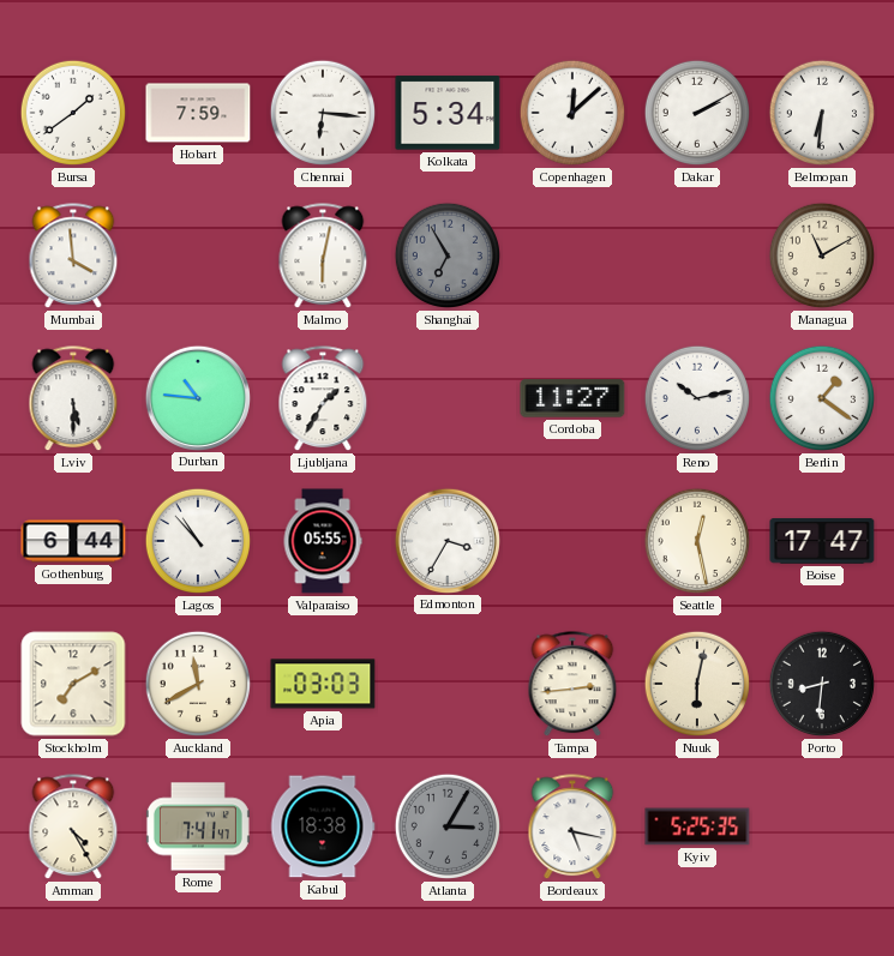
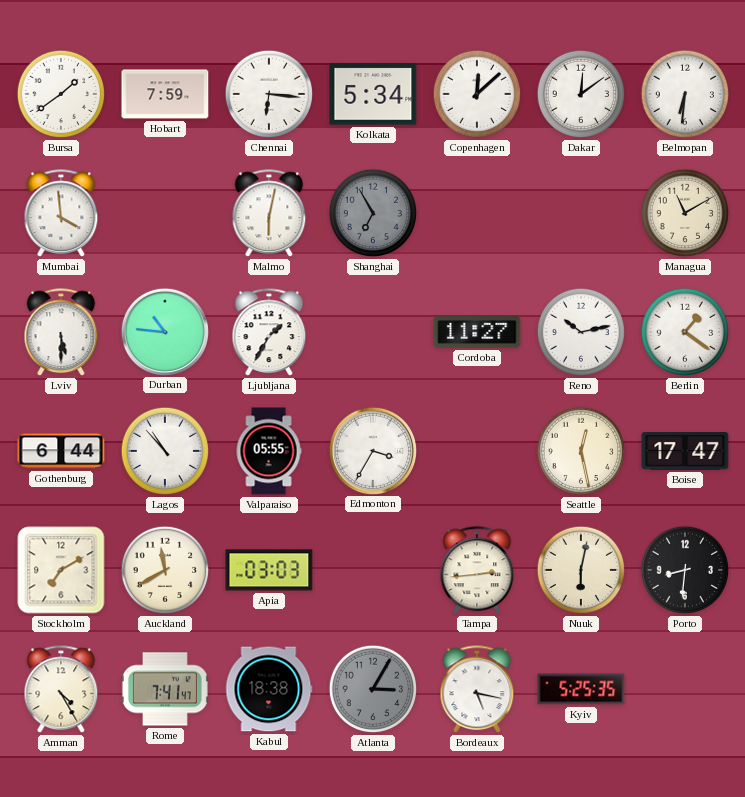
Dakar: 2:10 -> 12:09
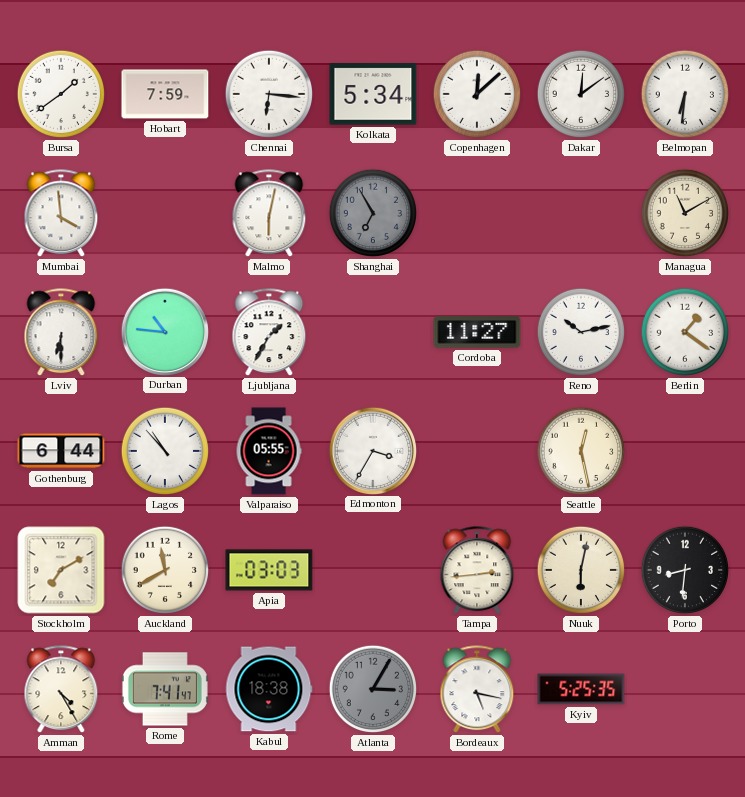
Lviv: 5:30 -> 6:30
Boise: 17:47 -> none
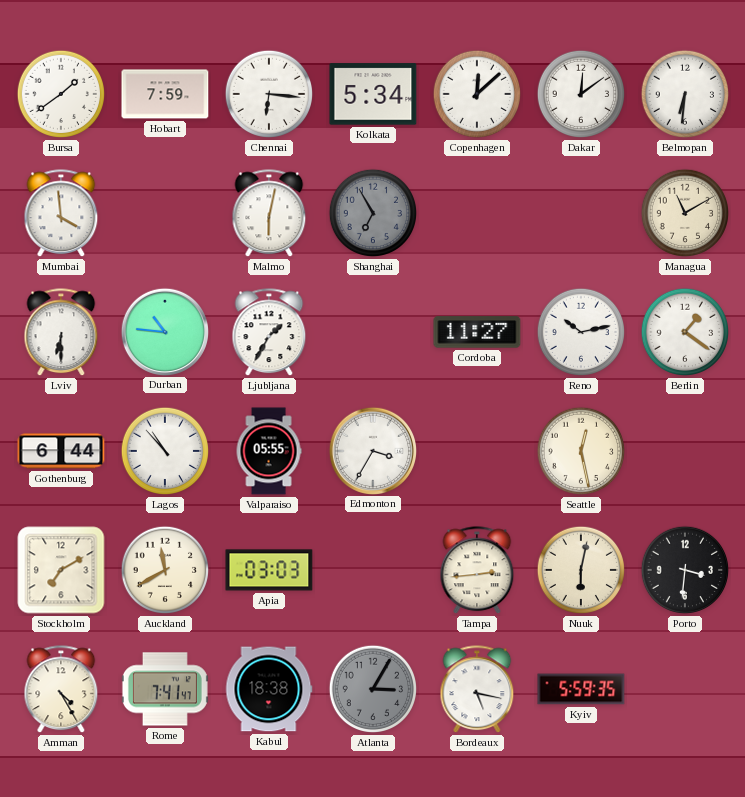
Porto: 8:31 -> 3:31
Kyiv: 5:25 -> 5:59
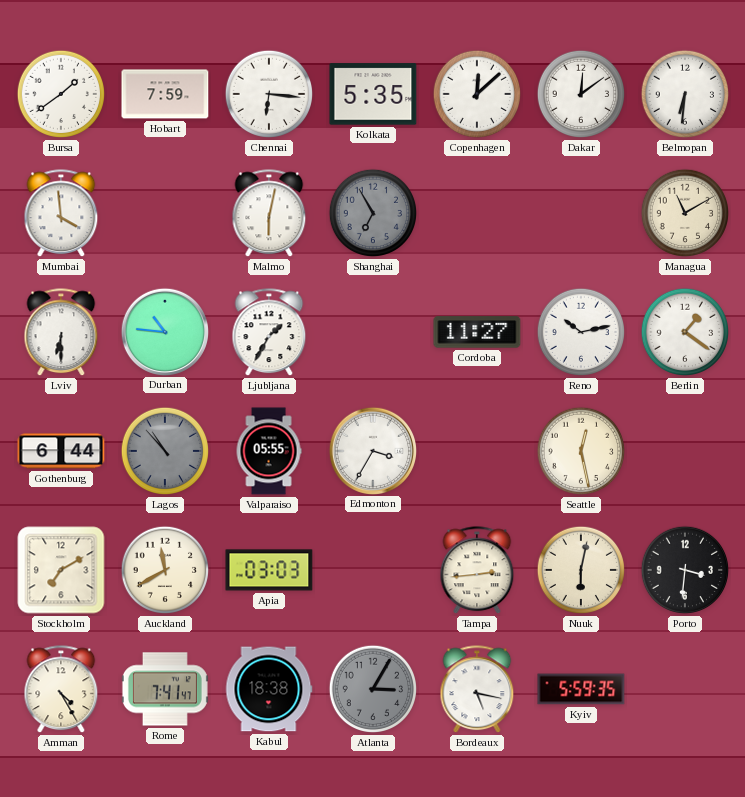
Kolkata: 5:34 -> 5:35
Lagos dial: white -> grey
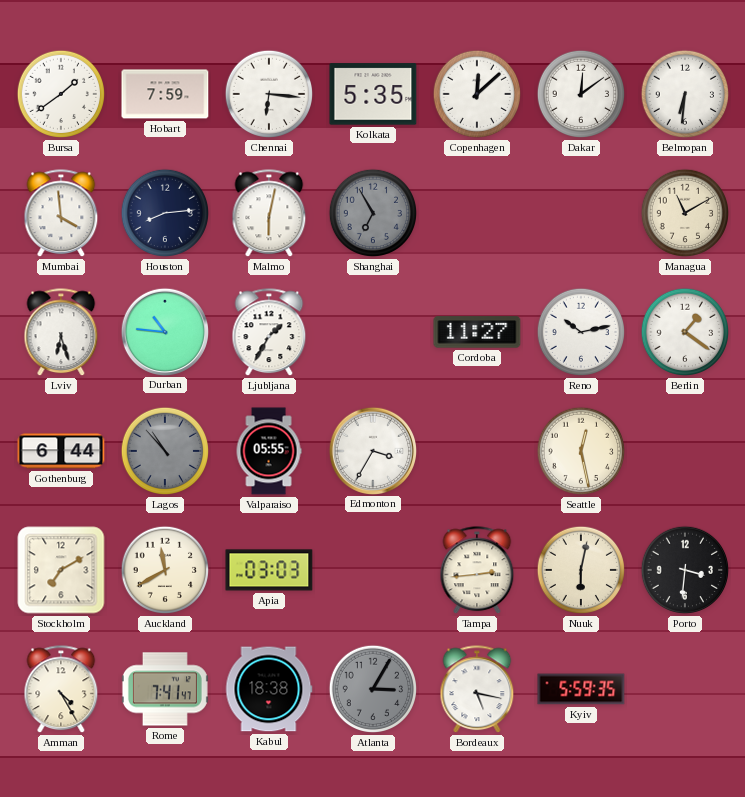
Houston: none -> 8:14
Lviv: 6:30 -> 6:27
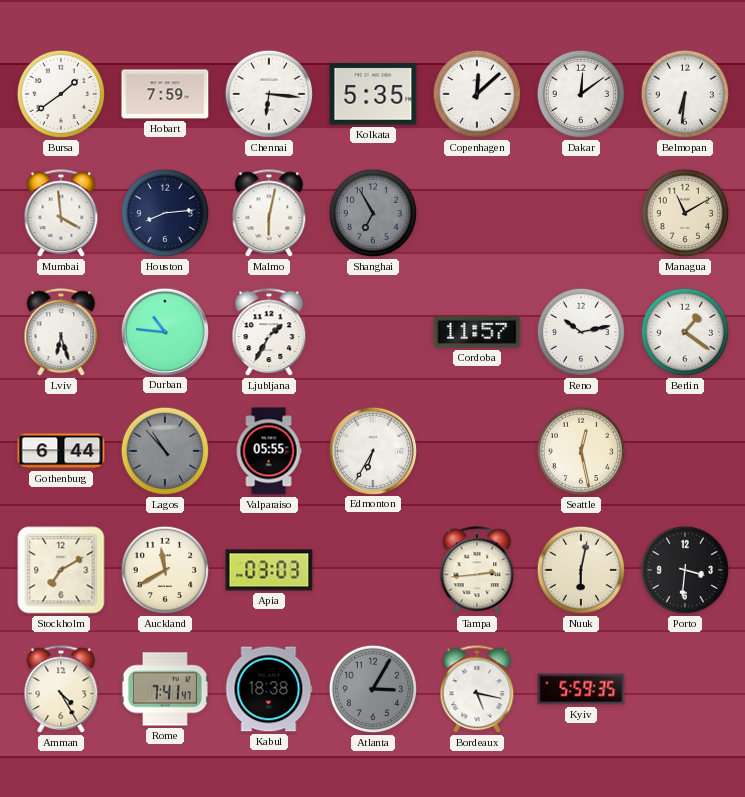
Cordoba: 11:27 -> 11:57
Edmonton: 3:35 -> 6:35
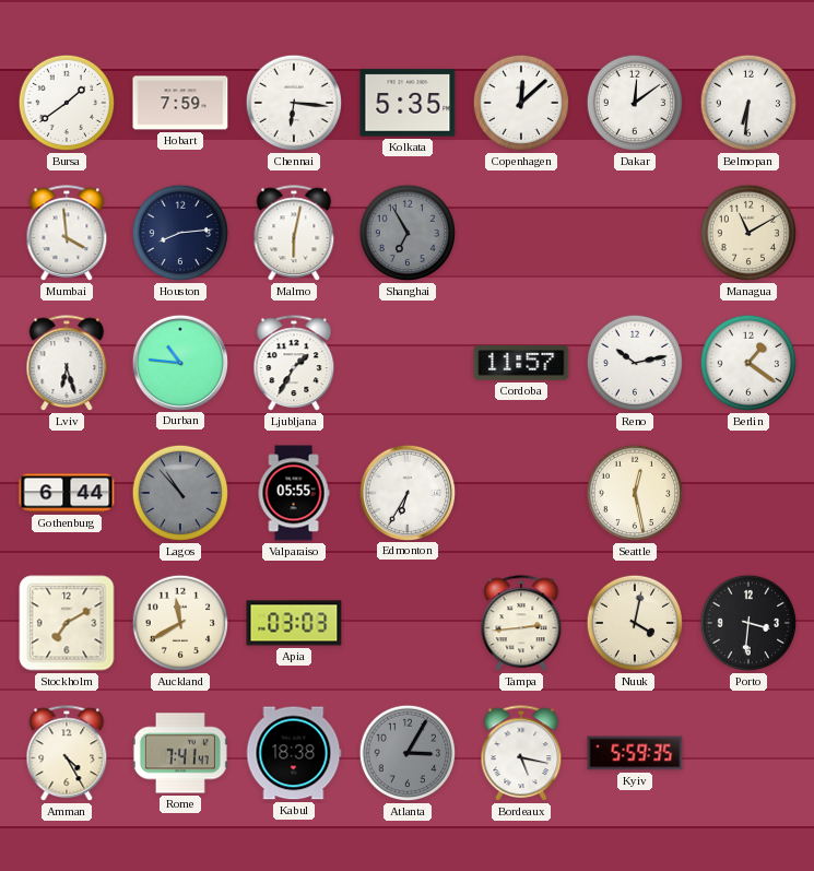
Nuuk: 6:02 -> 4:02
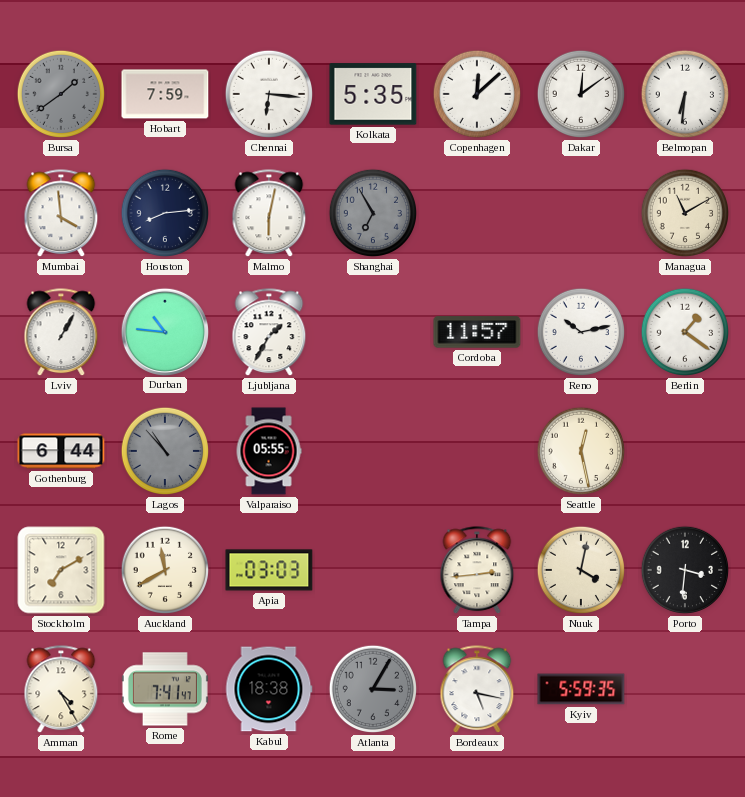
Bursa dial: white -> grey
Lviv: 6:27 -> 1:05
Edmonton: 6:35 -> none
